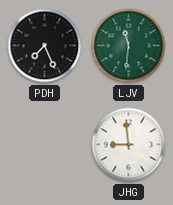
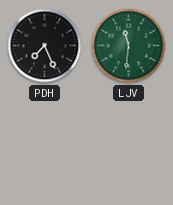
JHG: 8:59 -> none
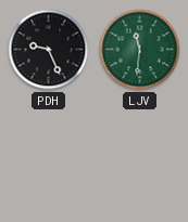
PDH: 7:26 -> 9:26
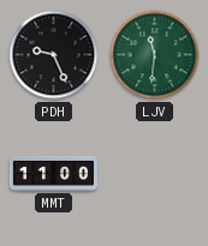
MMT: none -> 11:00
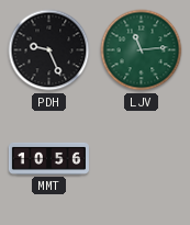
LJV: 11:31 -> 11:14
MMT: 11:00 -> 10:56
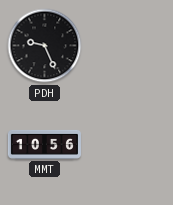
LJV: 11:14 -> none
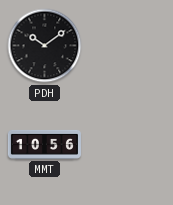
PDH: 9:26 -> 10:09
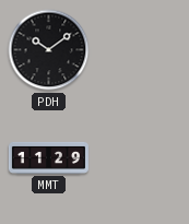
MMT: 10:56 -> 11:29
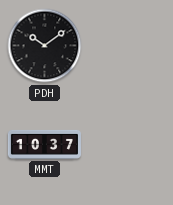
MMT: 11:29 -> 10:37
